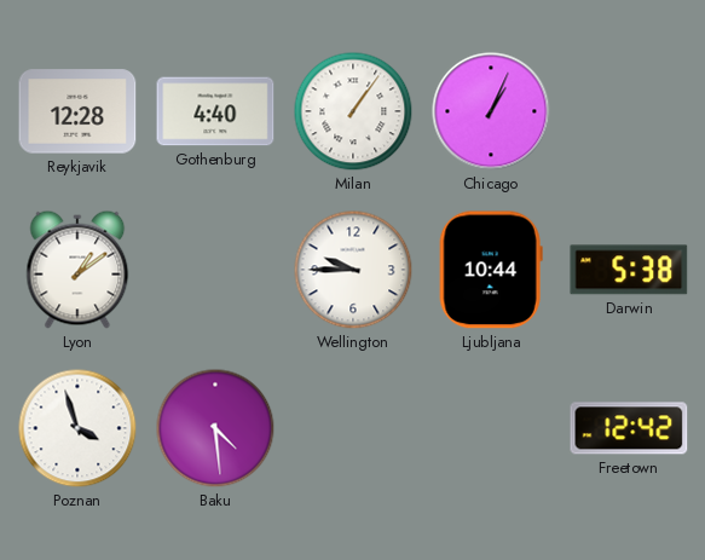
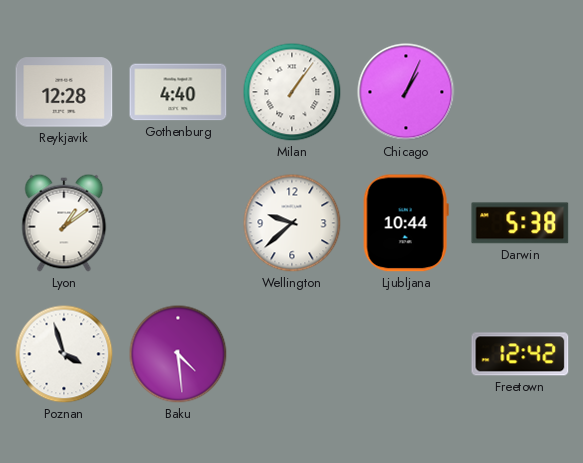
Wellington: 9:45 -> 9:38
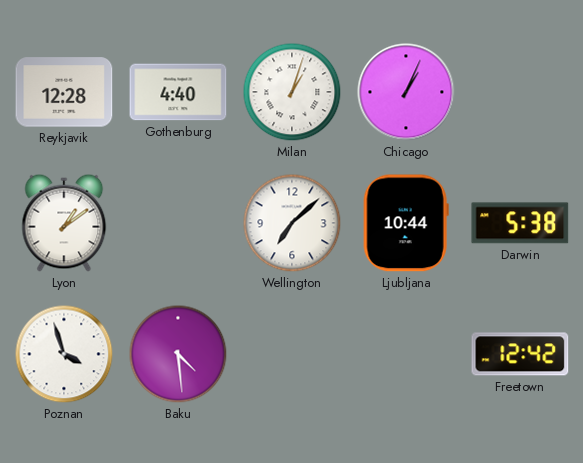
Milan: 1:06 -> 1:03
Wellington: 9:38 -> 7:08
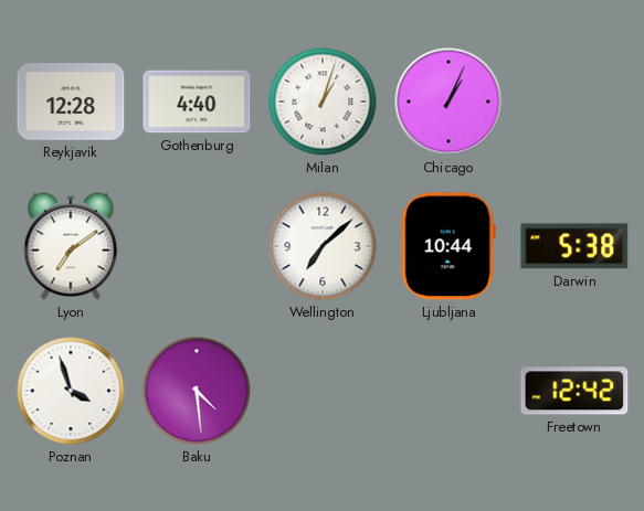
Lyon: 1:09 -> 7:09
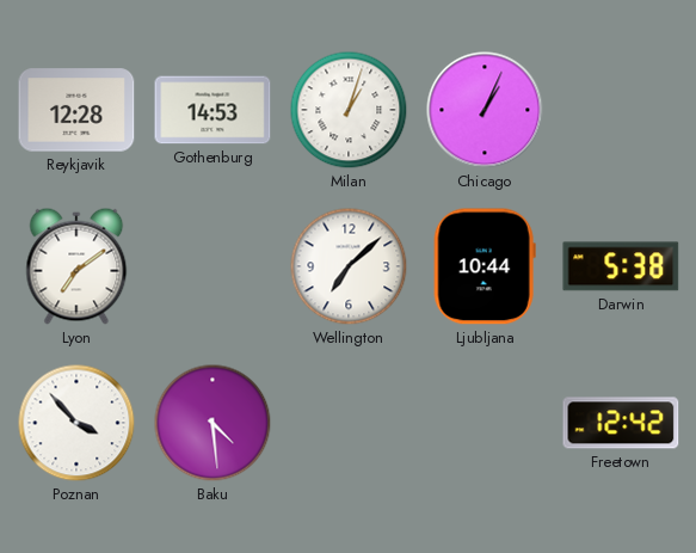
Gothenburg: 4:40 -> 14:53
Poznan: 3:57 -> 3:53
